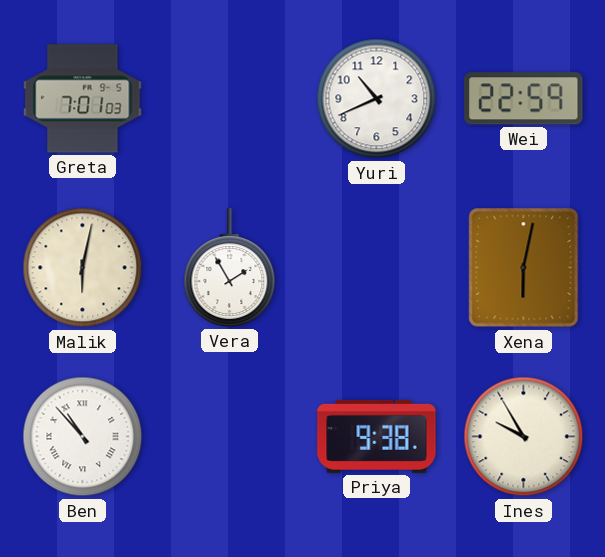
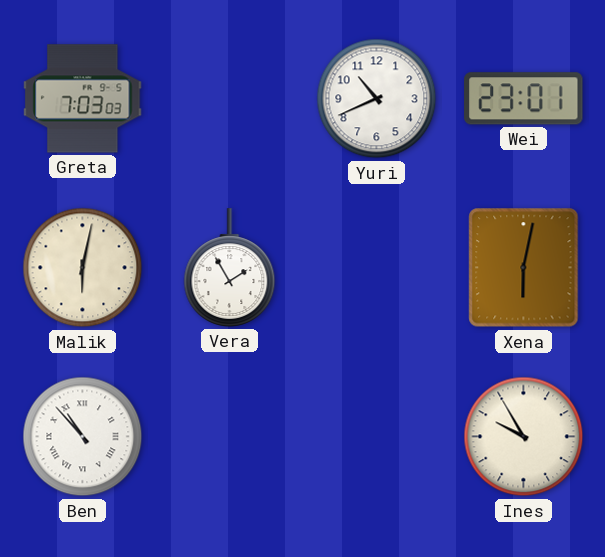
Greta: 7:01 -> 7:03
Wei: 22:59 -> 23:01
Priya: 9:38 -> none
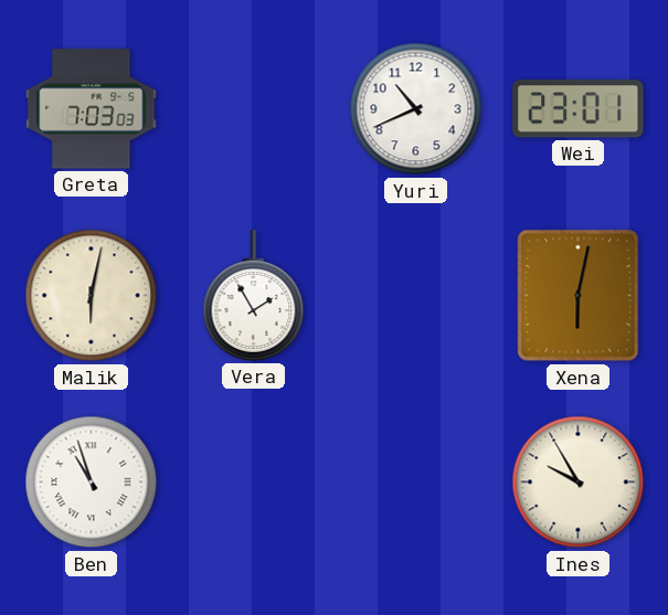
Ben: 10:53 -> 10:57
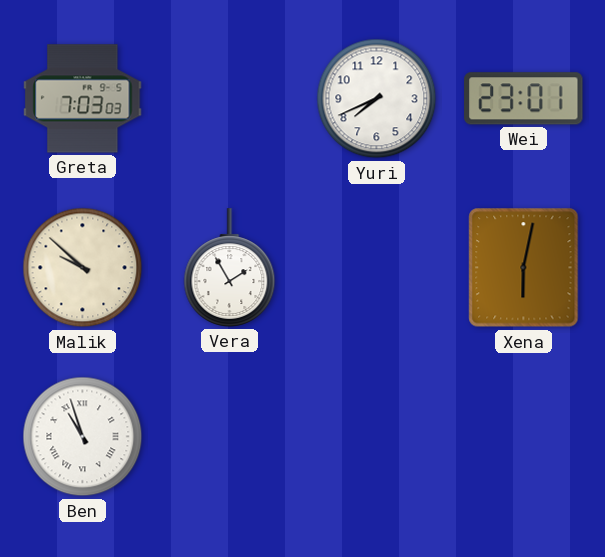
Yuri: 10:41 -> 7:41
Malik: 6:02 -> 9:52
Ines: 9:55 -> none
